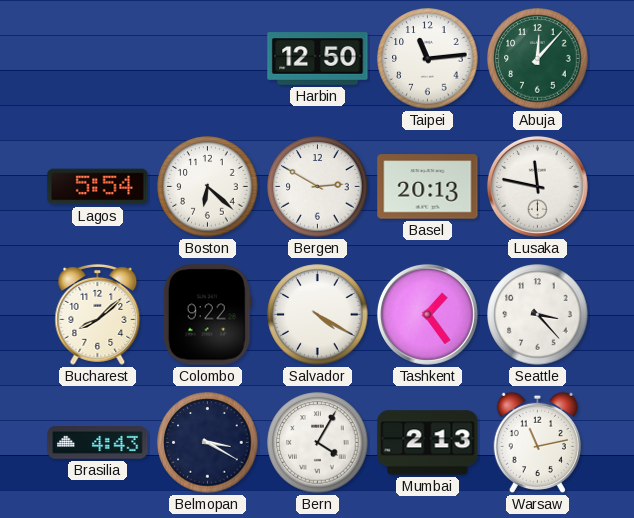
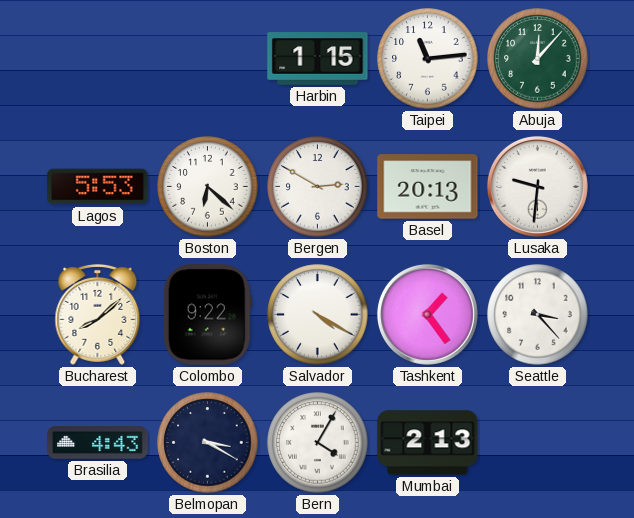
Harbin: 12:50 -> 1:15
Lagos: 5:54 -> 5:53
Lusaka: 11:47 -> 9:31
Warsaw: 11:13 -> none
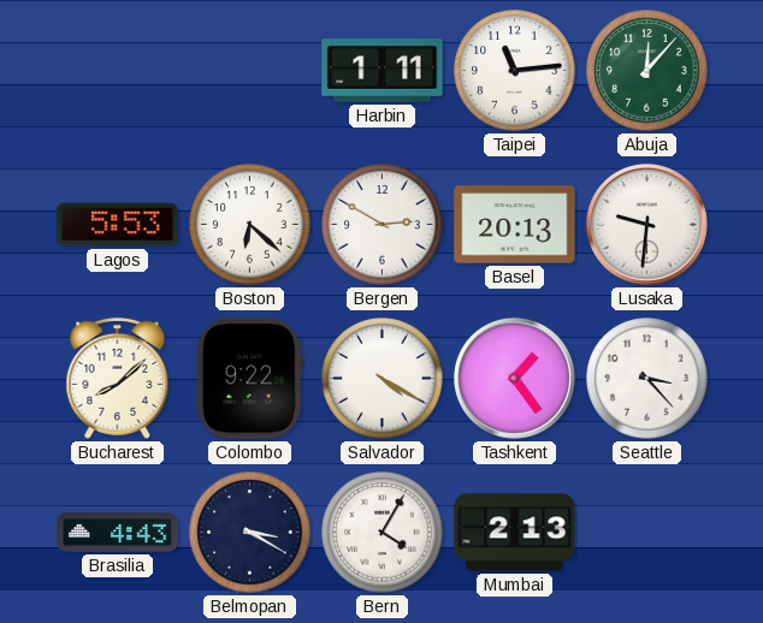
Harbin: 1:15 -> 1:11
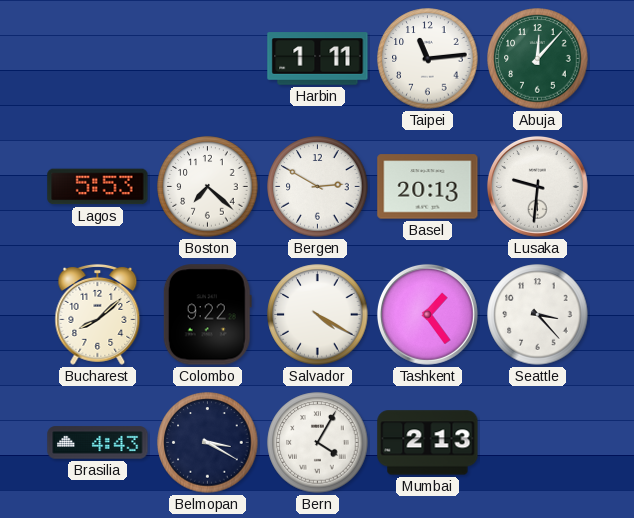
Boston: 6:22 -> 7:22
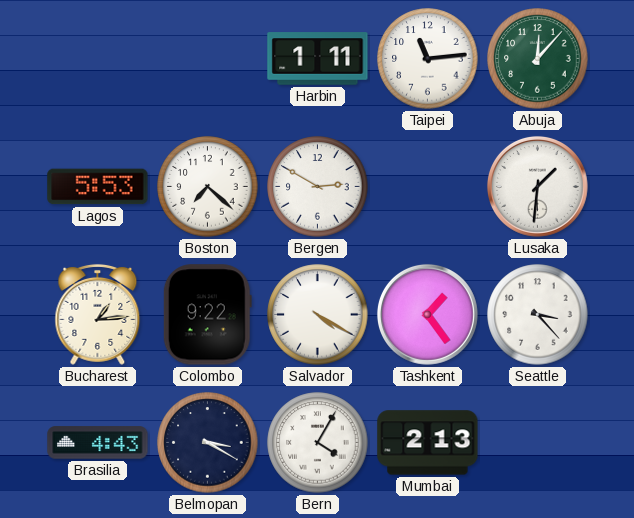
Basel: 20:13 -> none
Lusaka: 9:31 -> 1:31
Bucharest: 8:08 -> 1:14
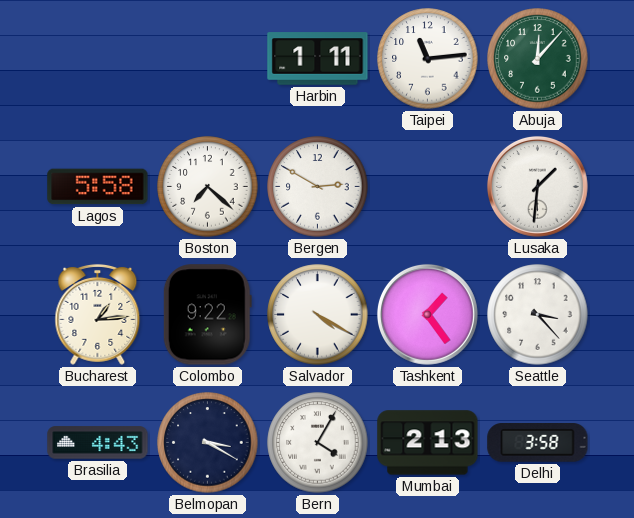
Lagos: 5:53 -> 5:58
Delhi: none -> 3:58
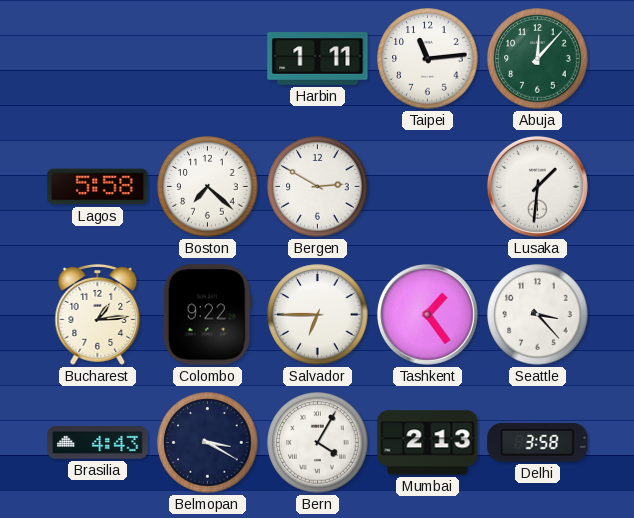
Salvador: 4:20 -> 6:45
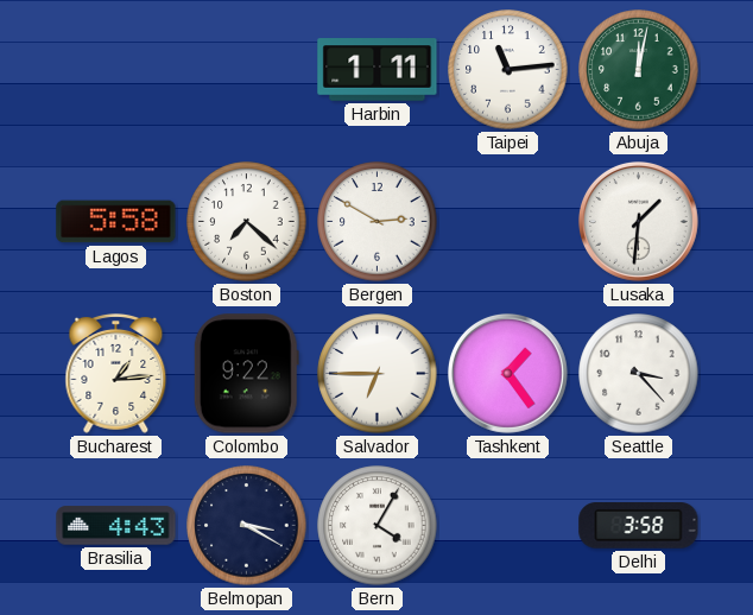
Abuja: 12:07 -> 12:02
Mumbai: 2:13 -> none
